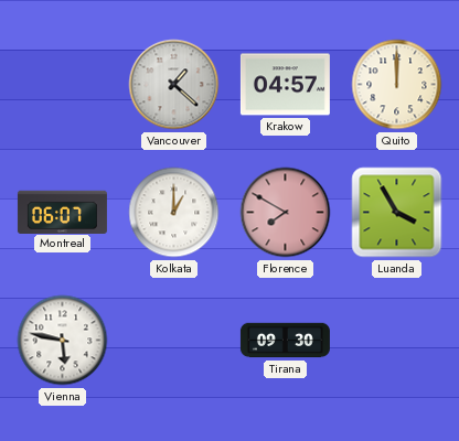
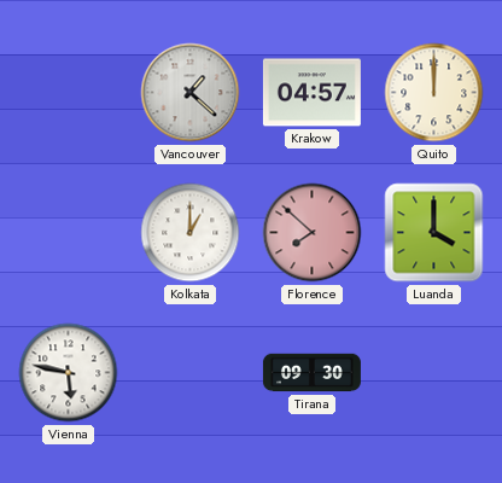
Montreal: 06:07 -> none
Florence: 7:50 -> 7:52
Luanda: 3:55 -> 4:00
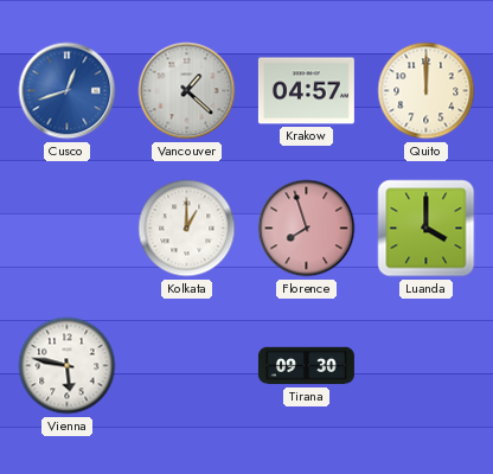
Cusco: none -> 12:42
Florence: 7:52 -> 7:57
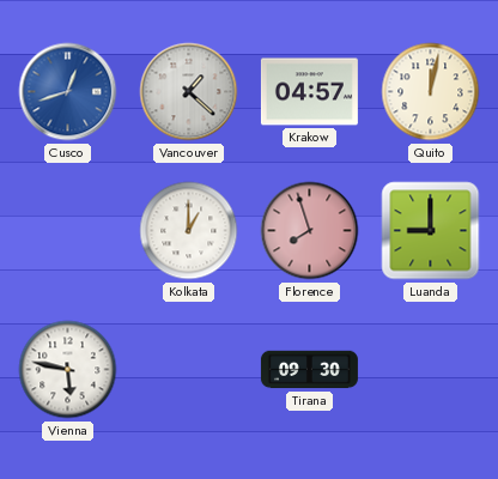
Quito: 12:00 -> 12:02
Luanda: 4:00 -> 9:00
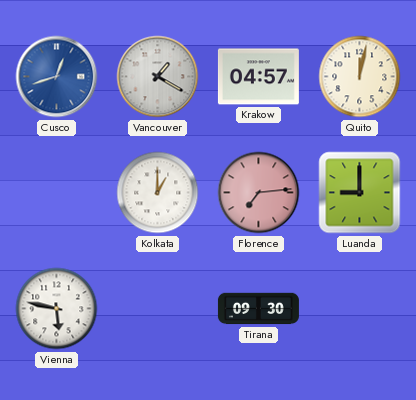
Vancouver: 1:22 -> 1:20
Florence: 7:57 -> 7:14
